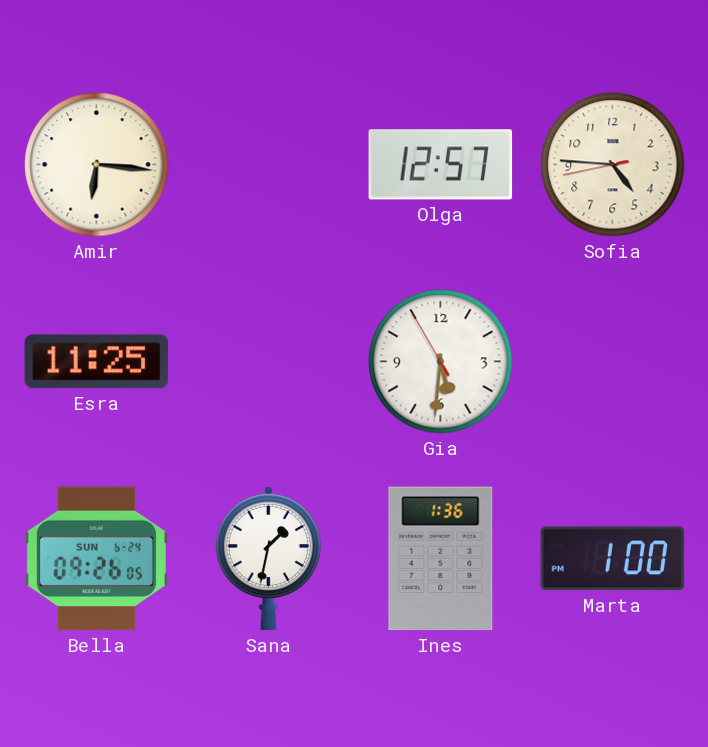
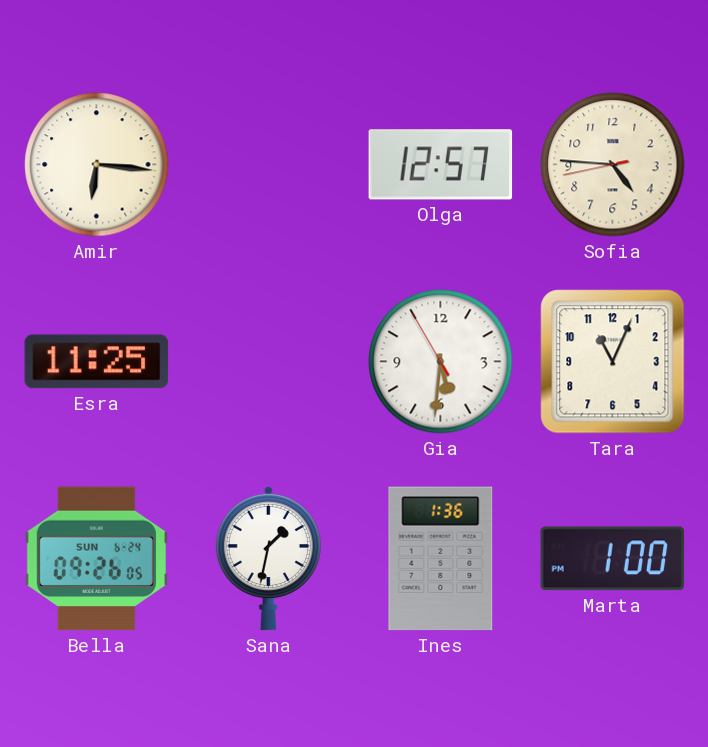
Tara: none -> 11:04
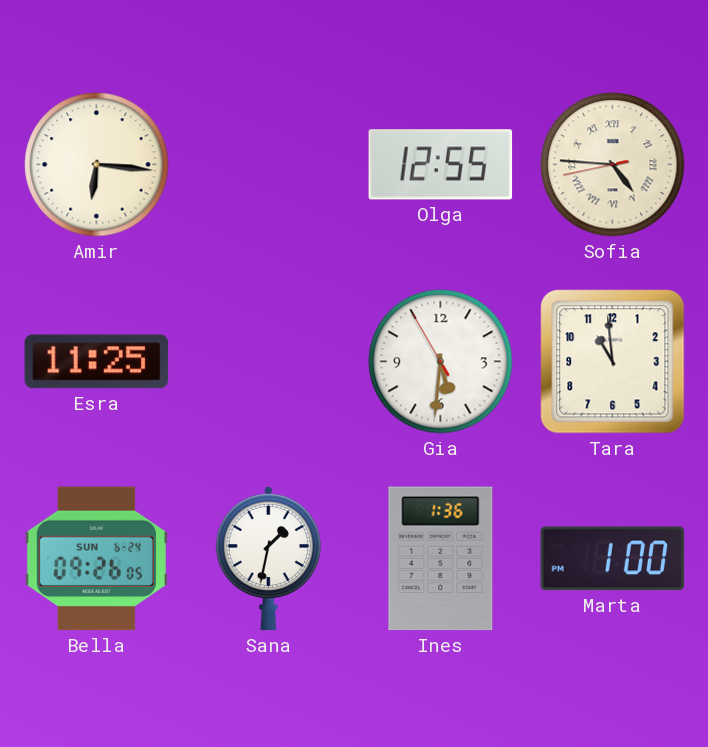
Olga: 12:57 -> 12:55
Sofia numerals: Arabic -> Roman
Tara: 11:04 -> 10:59
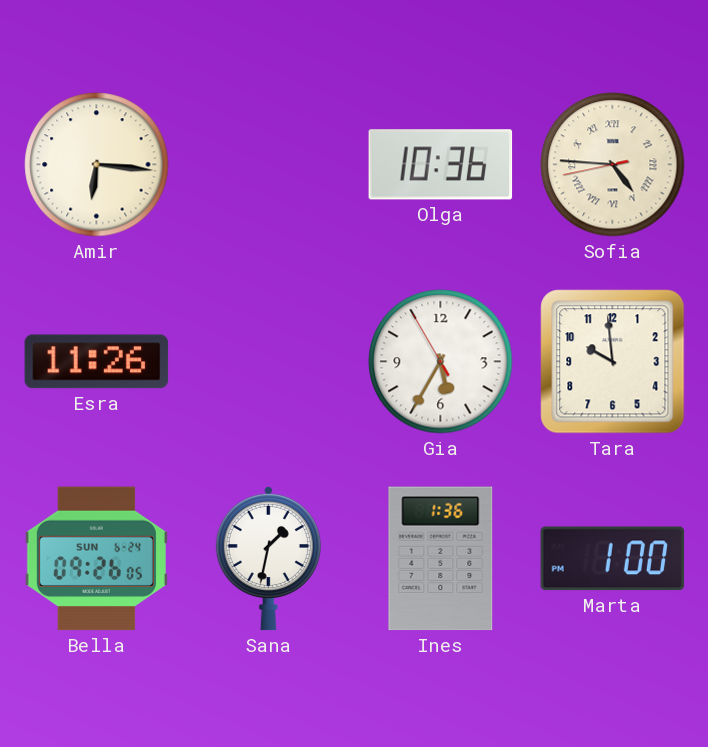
Olga: 12:55 -> 10:36
Esra: 11:25 -> 11:26
Gia: 5:30 -> 5:34
Tara: 10:59 -> 9:59
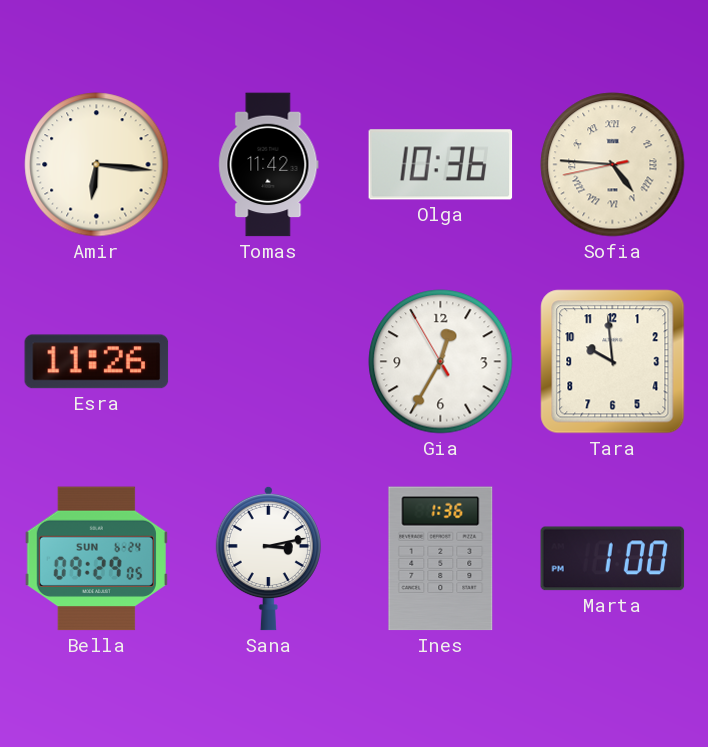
Tomas: none -> 11:42
Gia: 5:34 -> 12:34
Bella: 09:26 -> 09:29
Sana: 1:32 -> 3:13
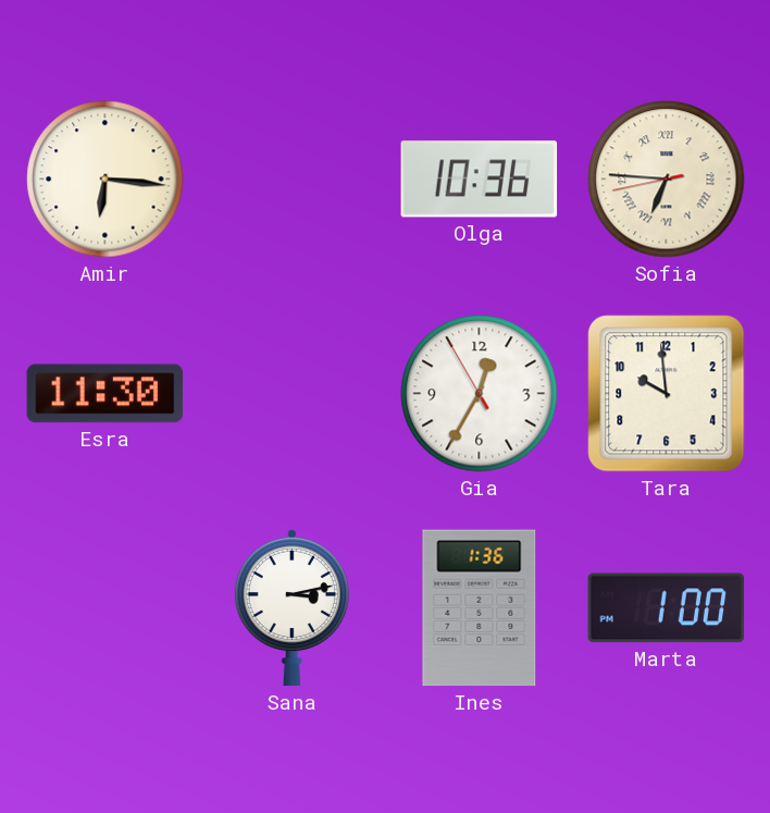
Tomas: 11:42 -> none
Sofia: 4:45 -> 6:45
Esra: 11:26 -> 11:30
Bella: 09:29 -> none
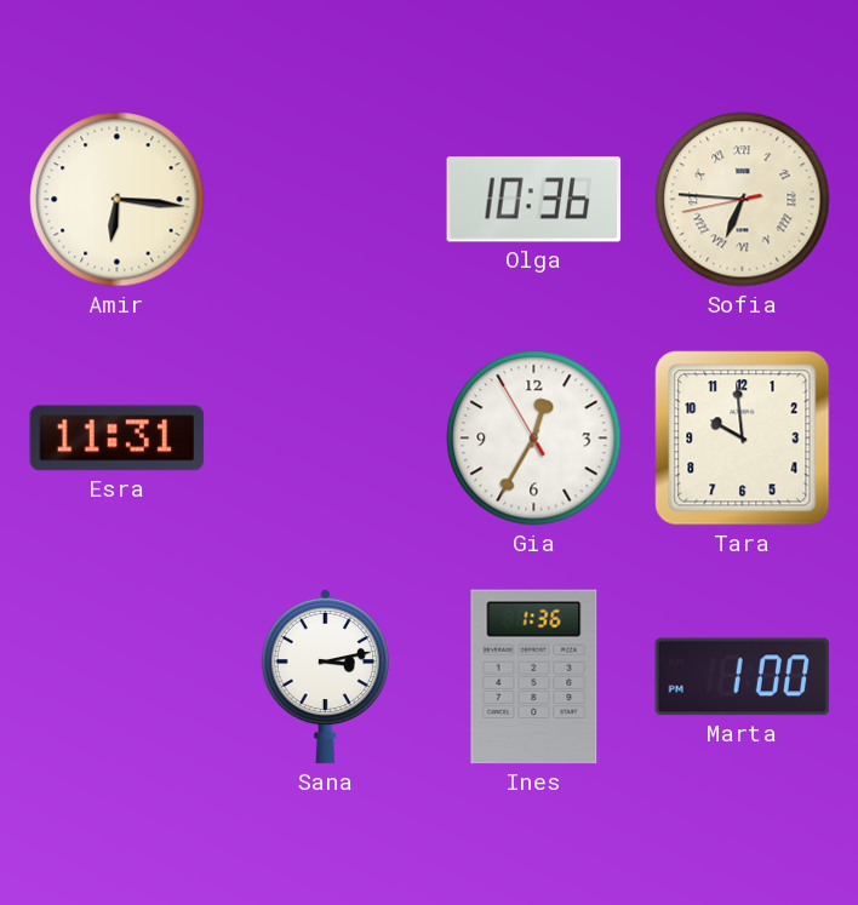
Esra: 11:30 -> 11:31
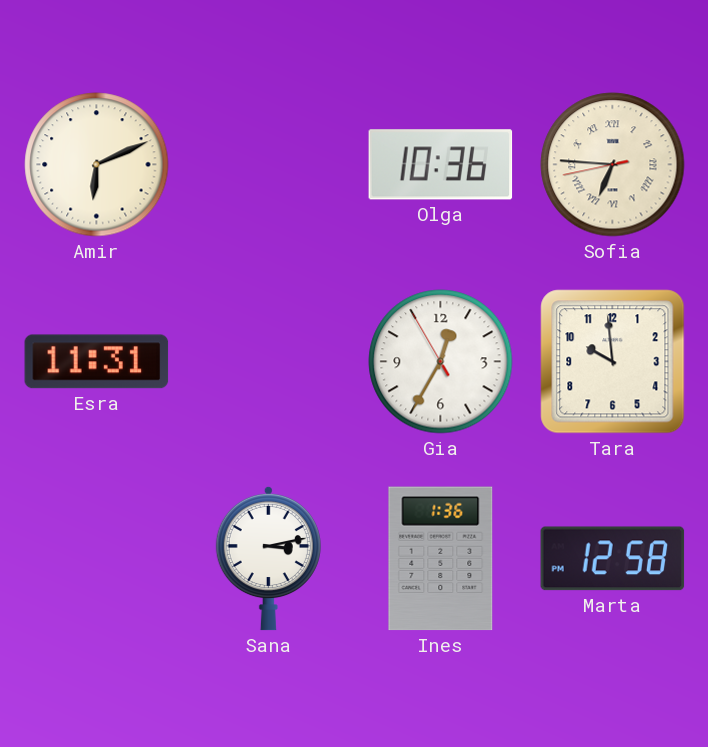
Amir: 6:16 -> 6:11
Marta: 1:00 -> 12:58
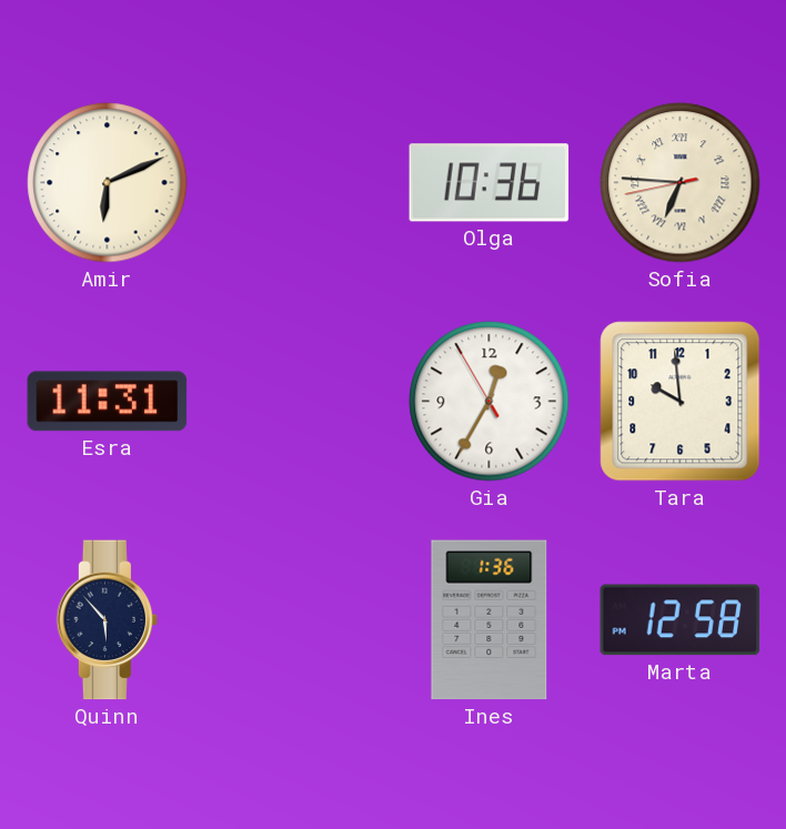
Quinn: none -> 5:53
Sana: 3:13 -> none
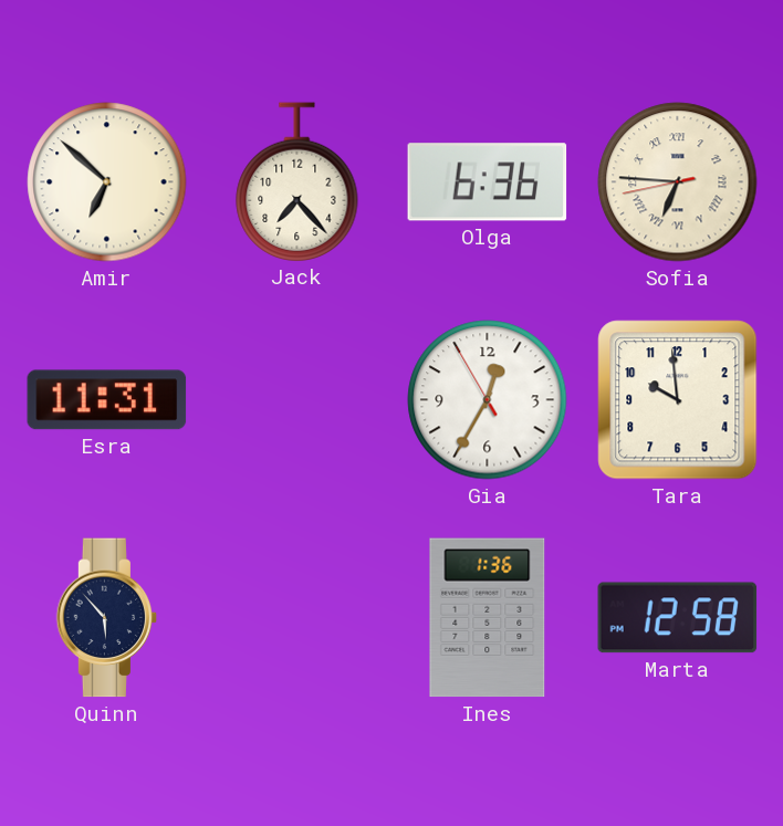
Amir: 6:11 -> 6:52
Jack: none -> 7:23
Olga: 10:36 -> 6:36
